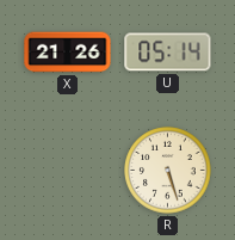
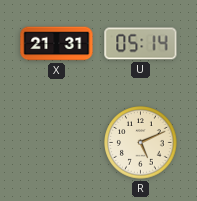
X: 21:26 -> 21:31
R: 5:27 -> 5:11
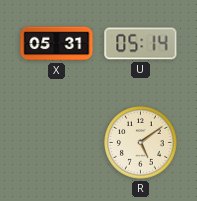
X: 21:31 -> 05:31
R: 5:11 -> 5:09
